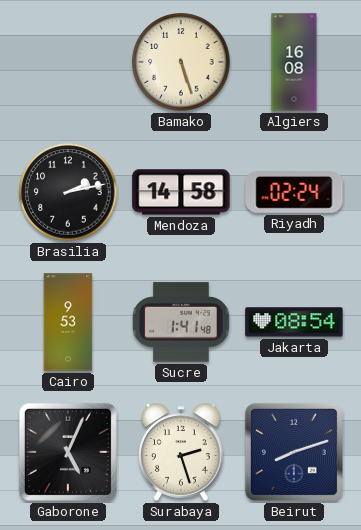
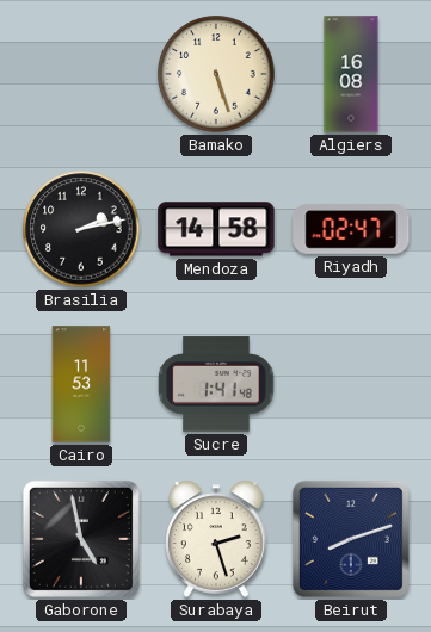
Riyadh: 02:24 -> 02:47
Cairo: 9:53 -> 11:53
Jakarta: 08:54 -> none
Gaborone: 5:04 -> 4:58
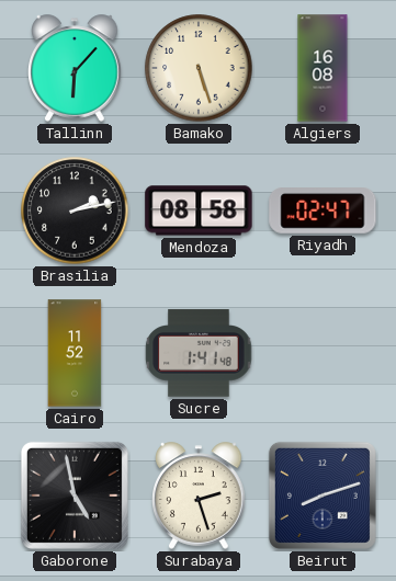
Tallinn: none -> 6:07
Mendoza: 14:58 -> 08:58
Cairo: 11:53 -> 11:52
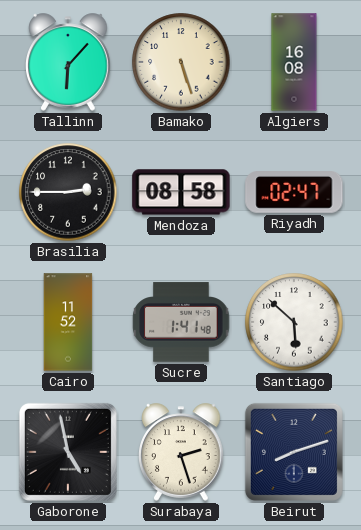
Brasilia: 2:13 -> 2:45
Santiago: none -> 5:52
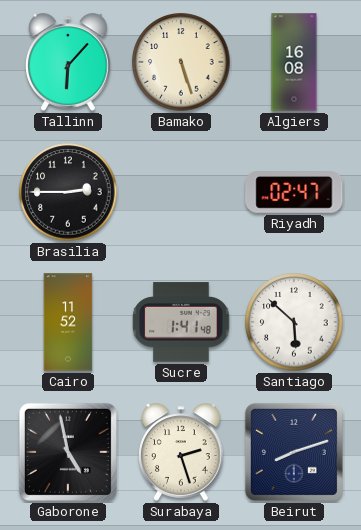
Mendoza: 08:58 -> none
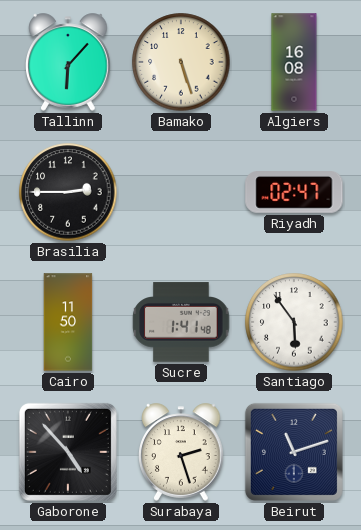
Cairo: 11:52 -> 11:50
Santiago: 5:52 -> 5:54
Gaborone: 4:58 -> 4:53
Beirut: 8:12 -> 11:12
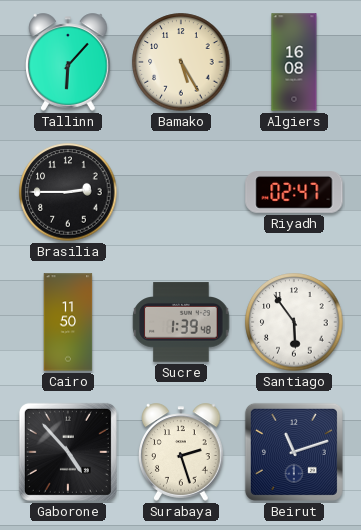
Bamako: 5:27 -> 5:25
Sucre: 1:41 -> 1:39
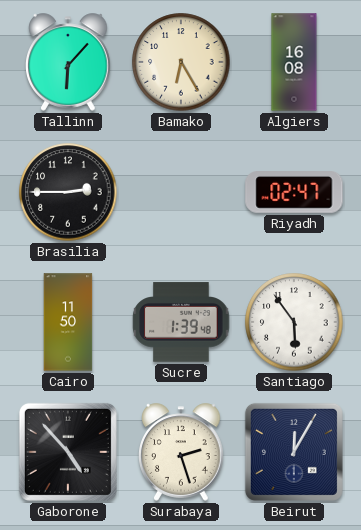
Bamako: 5:25 -> 6:25
Beirut: 11:12 -> 12:05
